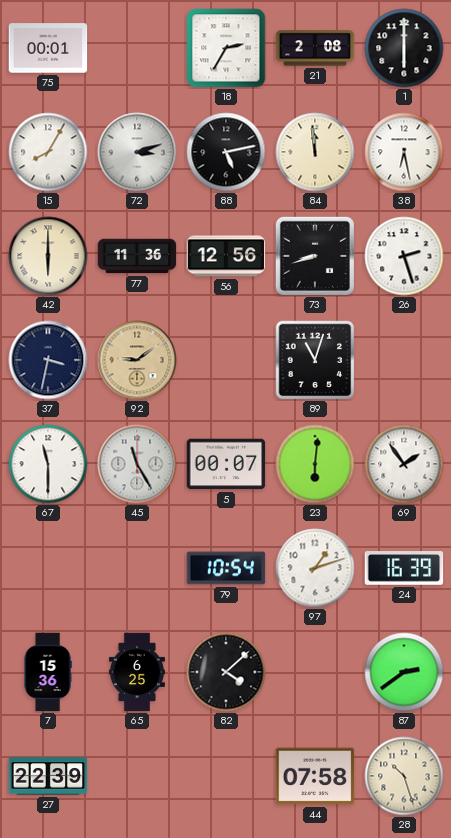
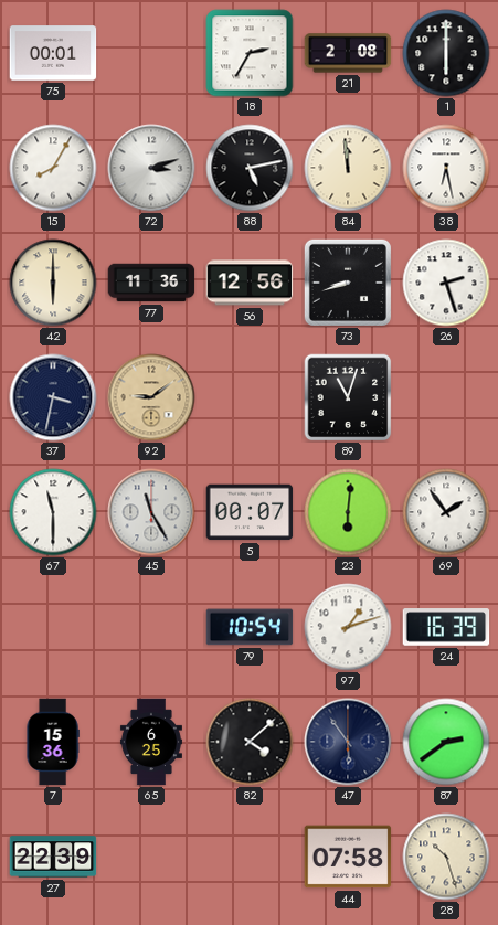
47: none -> 5:54
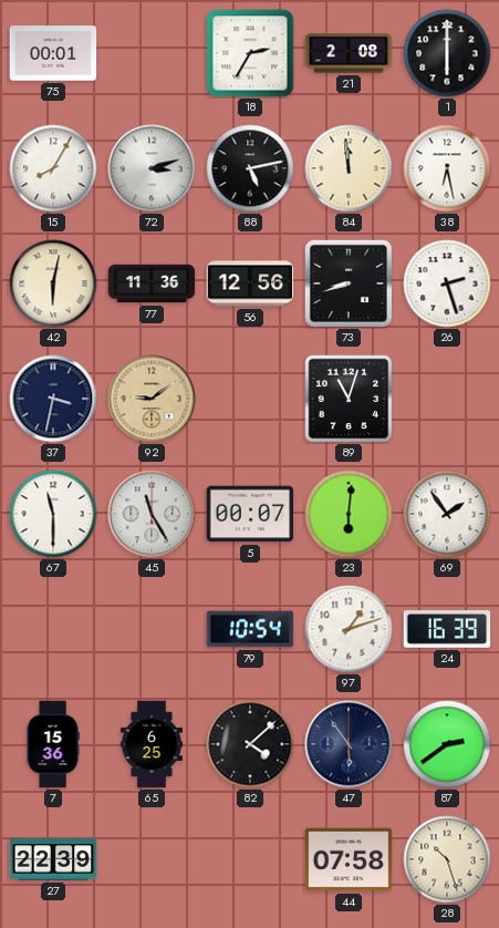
42: 6:00 -> 6:02
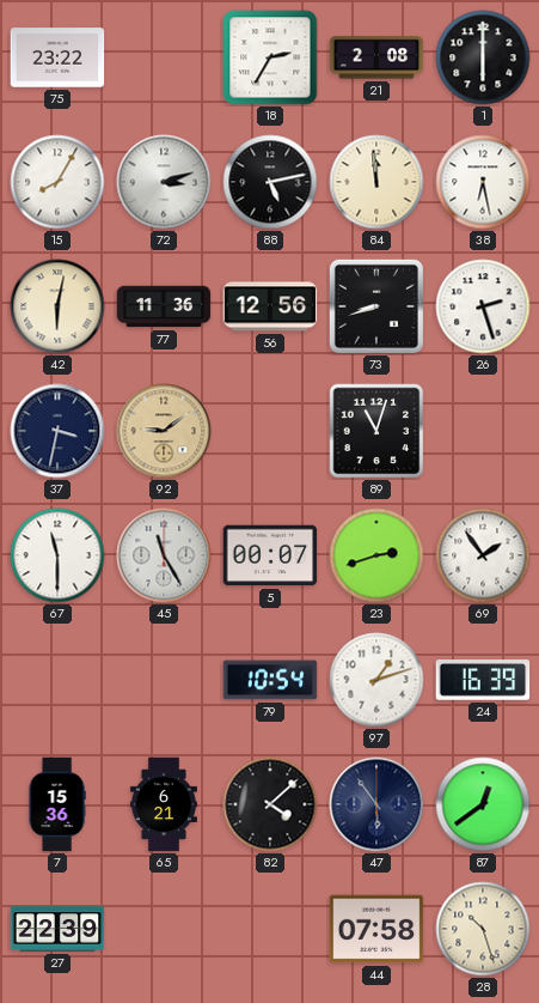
75: 00:01 -> 23:22
23: 6:01 -> 2:42
65: 6:25 -> 6:21
87: 2:39 -> 12:39
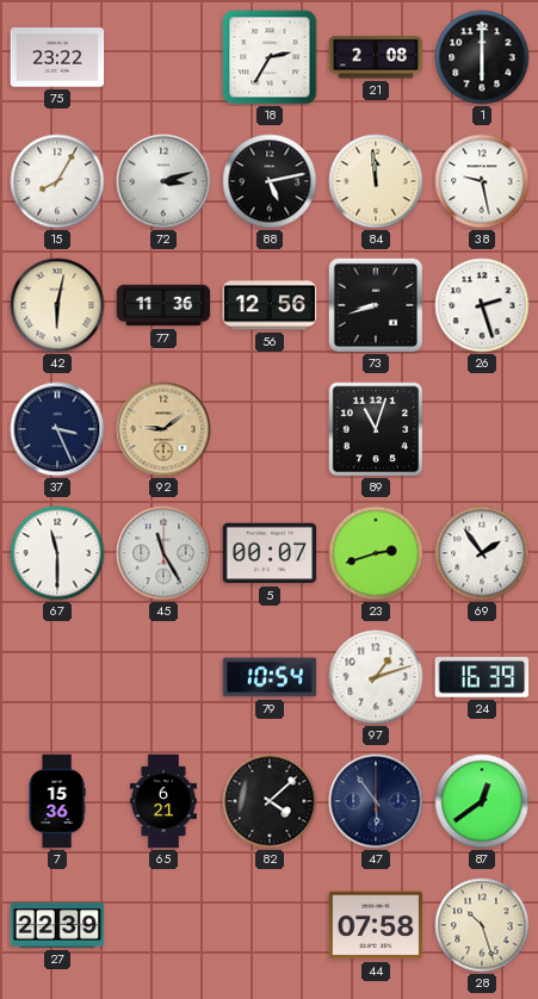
38: 6:28 -> 9:28
37: 3:32 -> 3:26
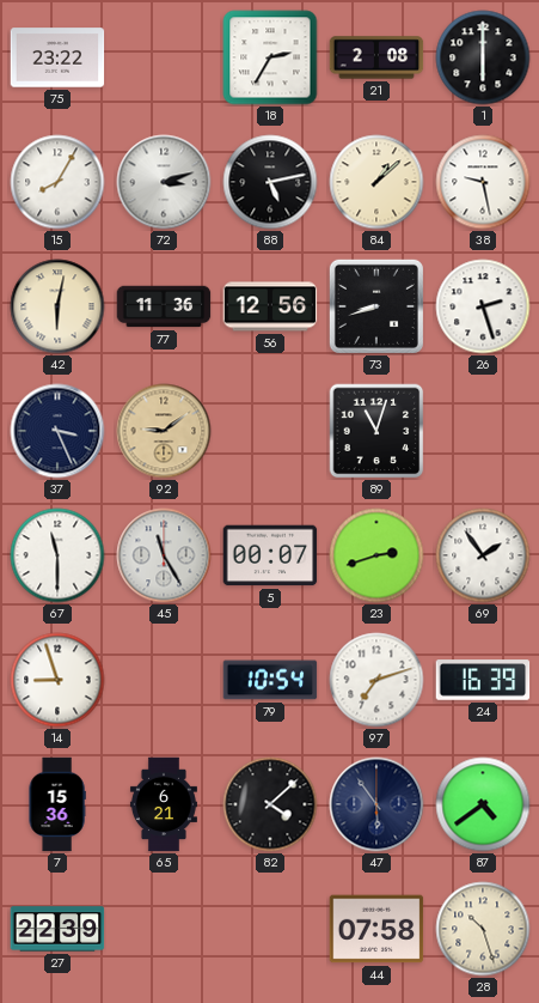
84: 11:59 -> 1:08
14: none -> 8:57
97: 1:12 -> 7:12
87: 12:39 -> 4:39
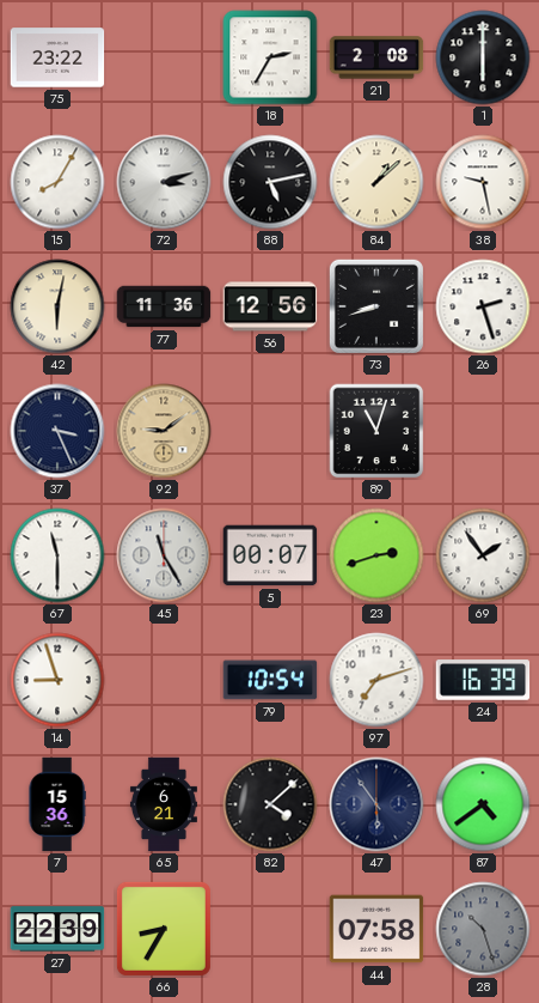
66: none -> 8:35
28 dial: cream -> grey
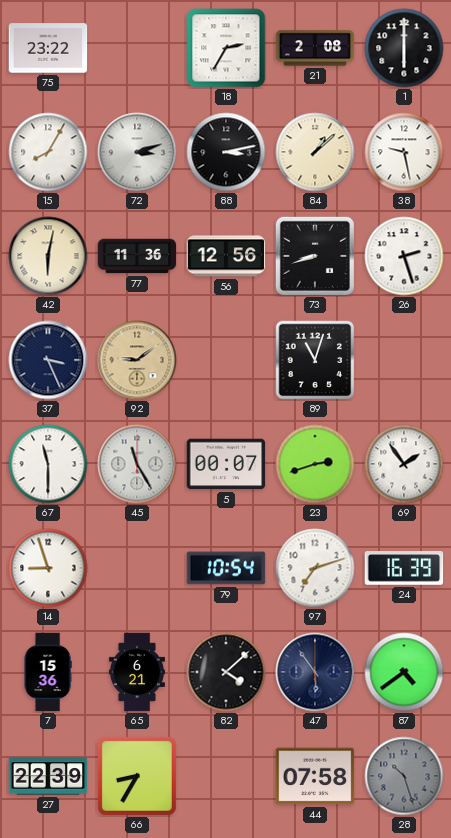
88: 5:13 -> 3:13
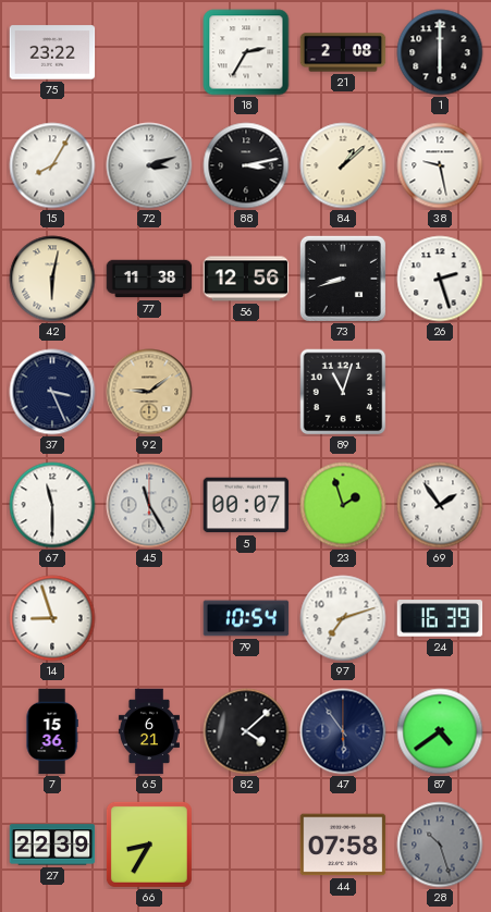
77: 11:36 -> 11:38
23: 2:42 -> 1:57
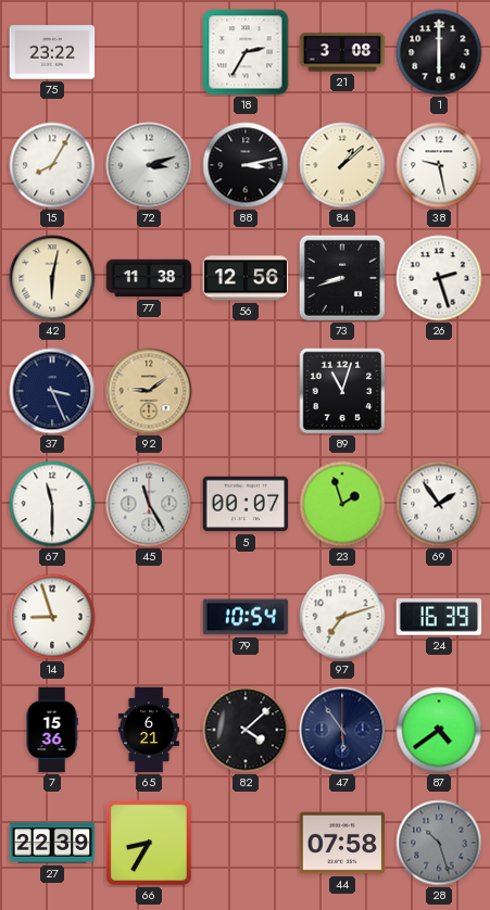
21: 2:08 -> 3:08
